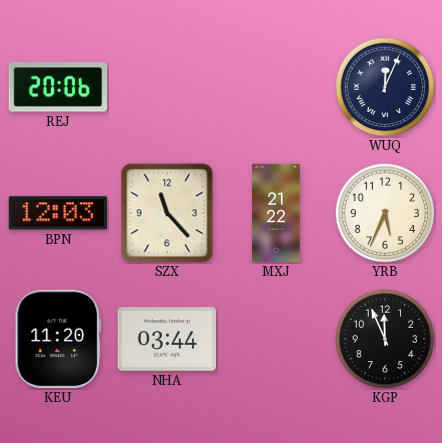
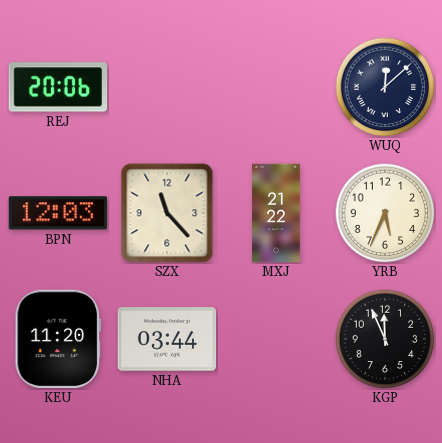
WUQ: 12:04 -> 12:08
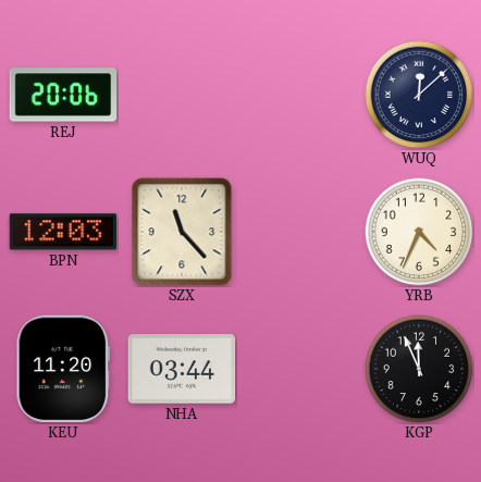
MXJ: 21:22 -> none
YRB: 5:34 -> 4:34
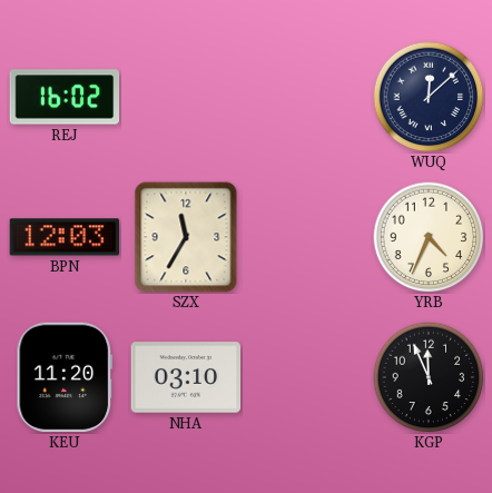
REJ: 20:06 -> 16:02
SZX: 11:23 -> 11:35
NHA: 03:44 -> 03:10
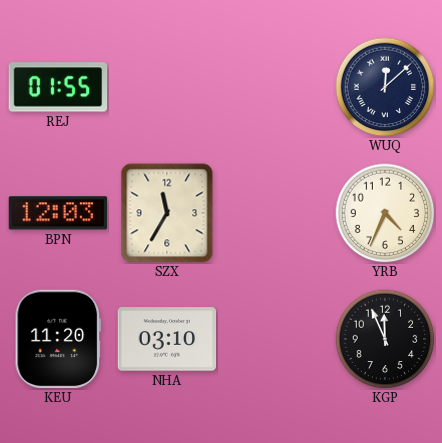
REJ: 16:02 -> 01:55
